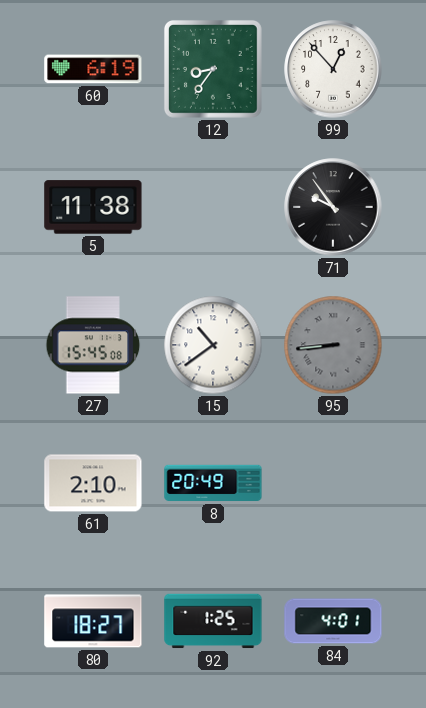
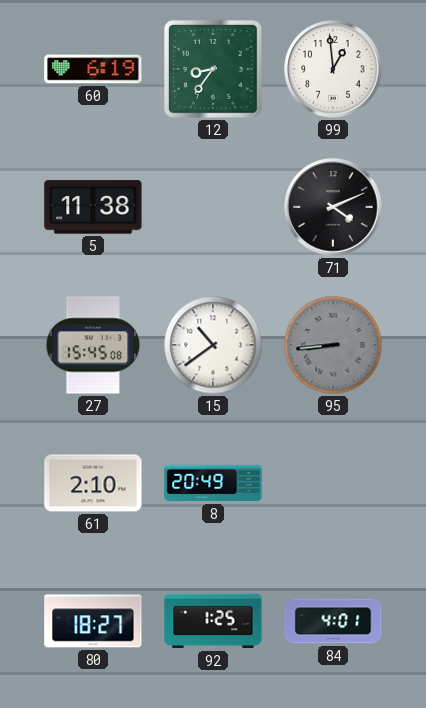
99: 12:53 -> 12:59
71: 9:54 -> 4:11
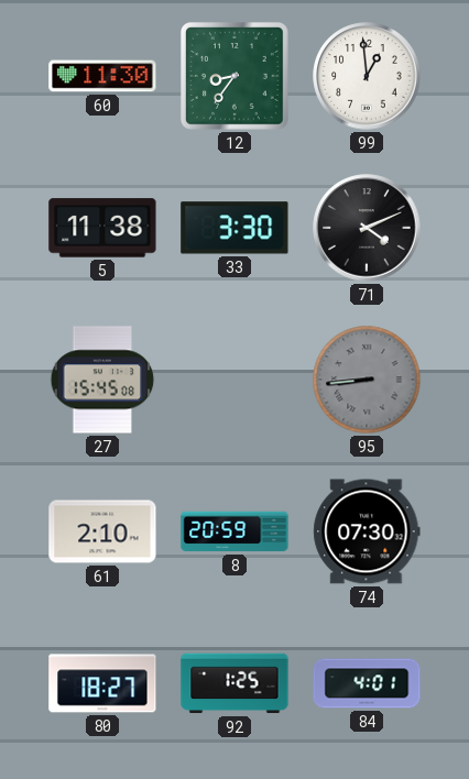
60: 6:19 -> 11:30
33: none -> 3:30
15: 10:39 -> none
8: 20:49 -> 20:59
74: none -> 07:30
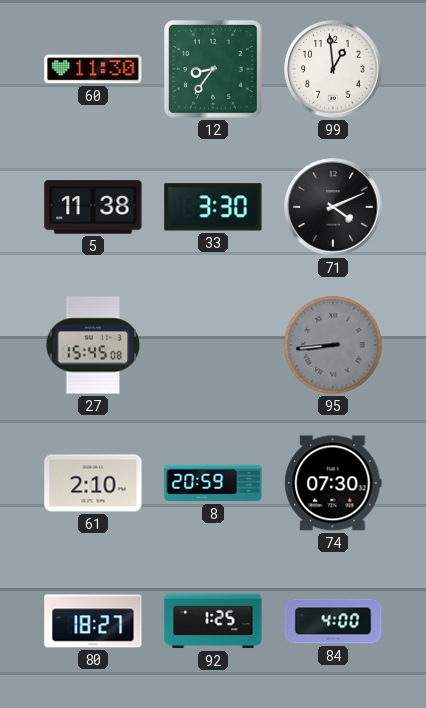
84: 4:01 -> 4:00
